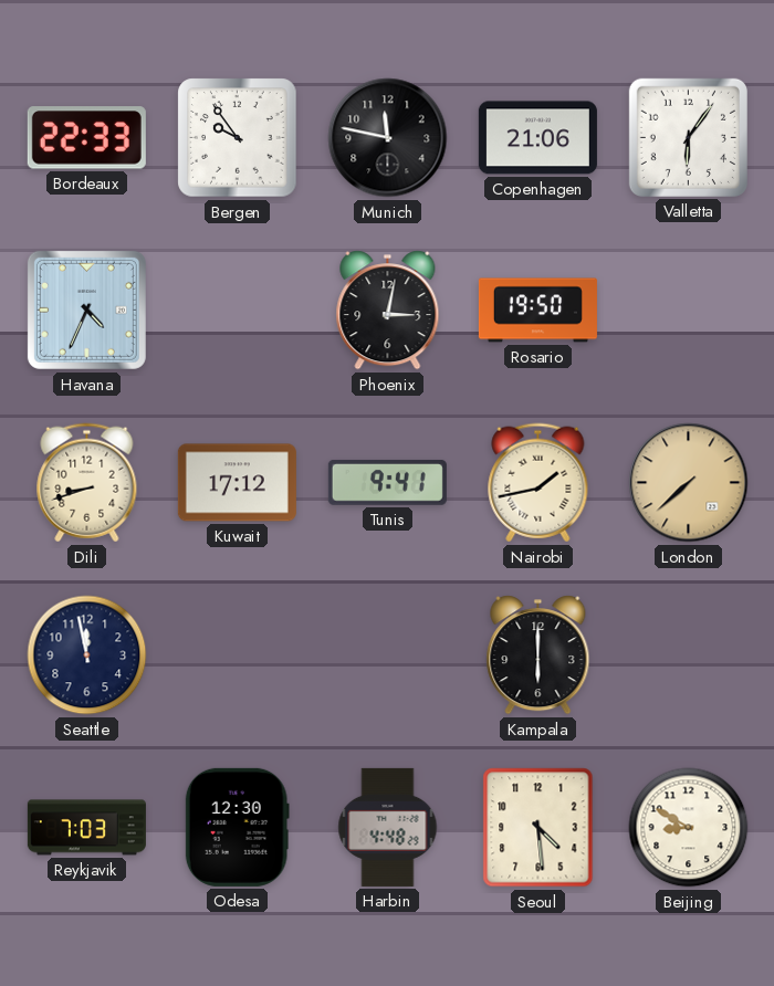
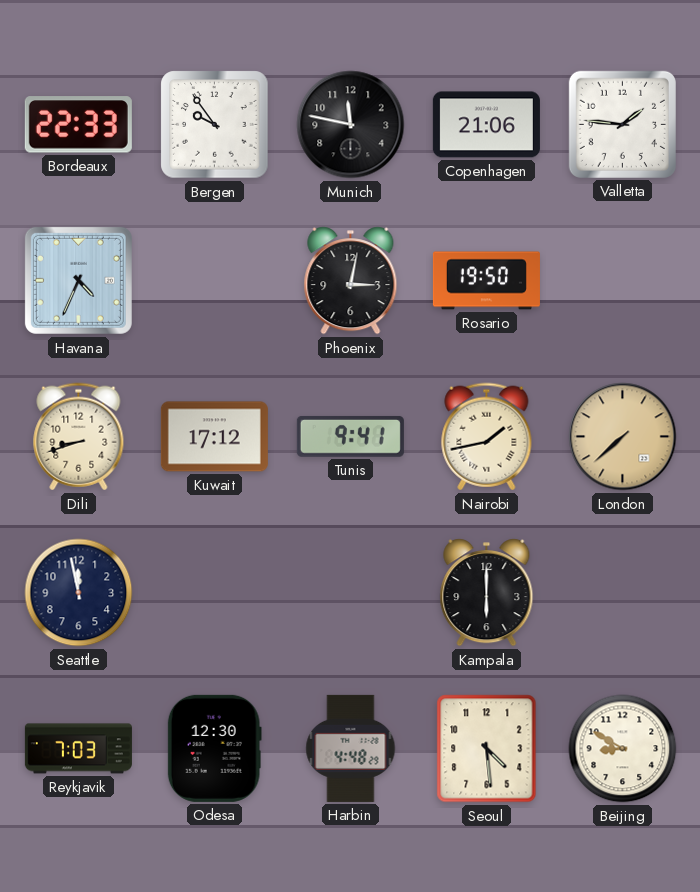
Valletta: 6:06 -> 1:46
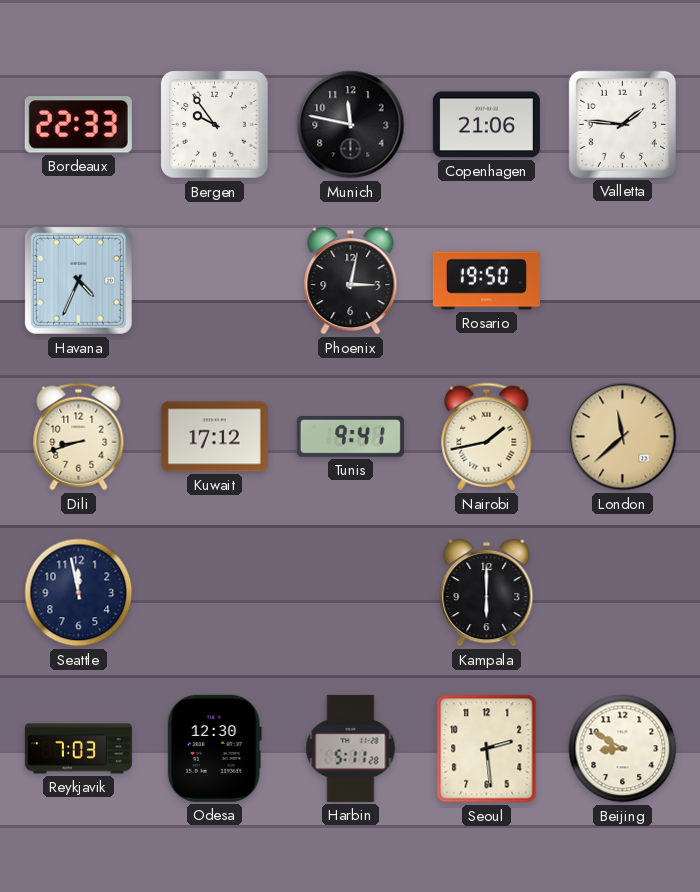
London: 7:38 -> 11:38
Harbin: 4:48 -> 5:11
Seoul: 4:29 -> 2:29
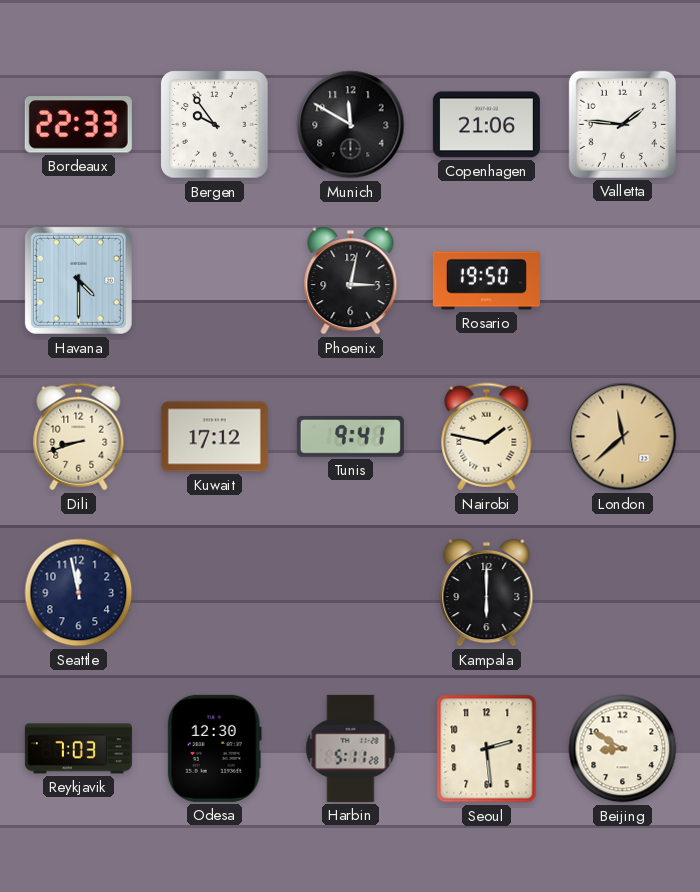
Munich: 11:47 -> 11:50
Havana: 4:34 -> 4:30
Nairobi: 1:43 -> 1:47
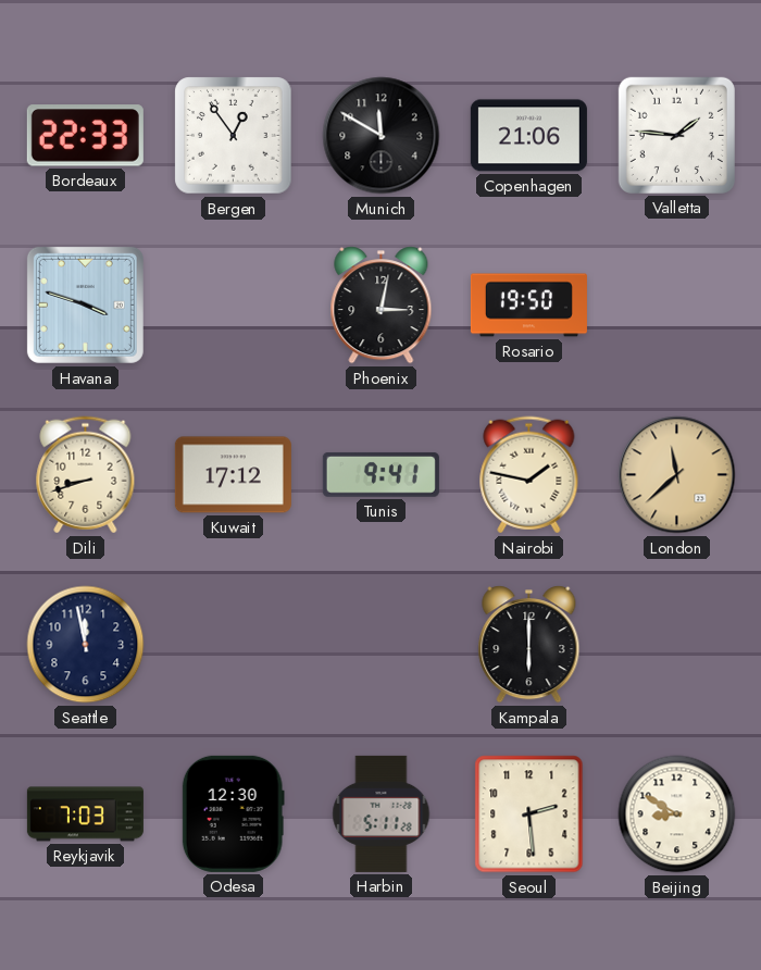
Bergen: 9:54 -> 12:54
Havana: 4:30 -> 3:48
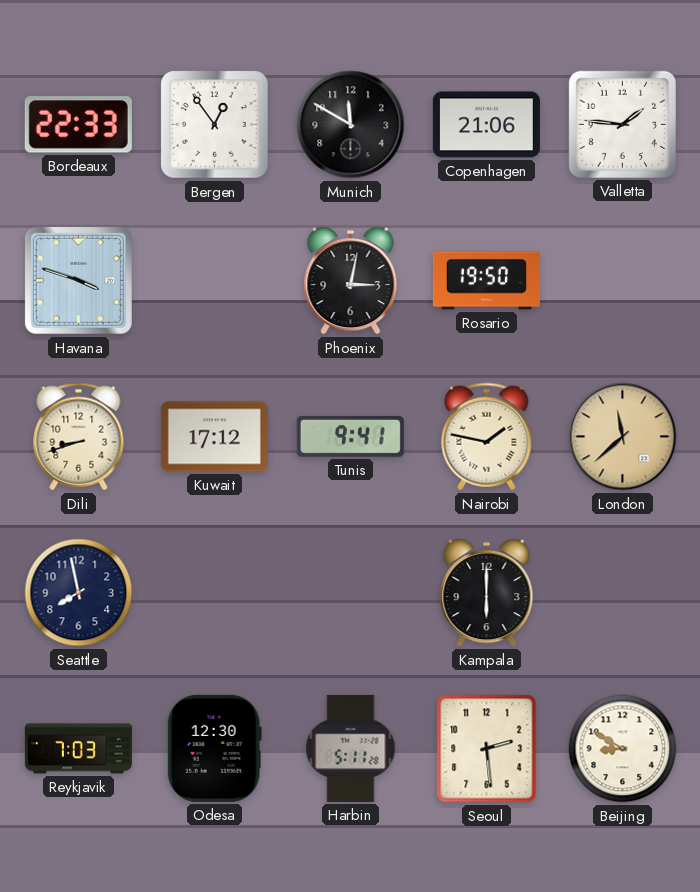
Seattle: 11:58 -> 7:58
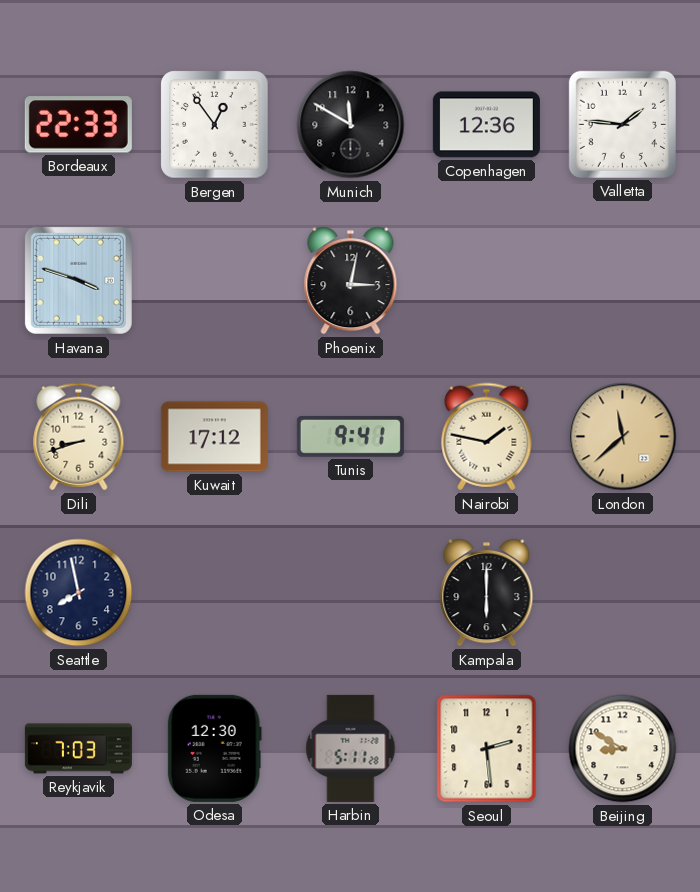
Copenhagen: 21:06 -> 12:36
Rosario: 19:50 -> none
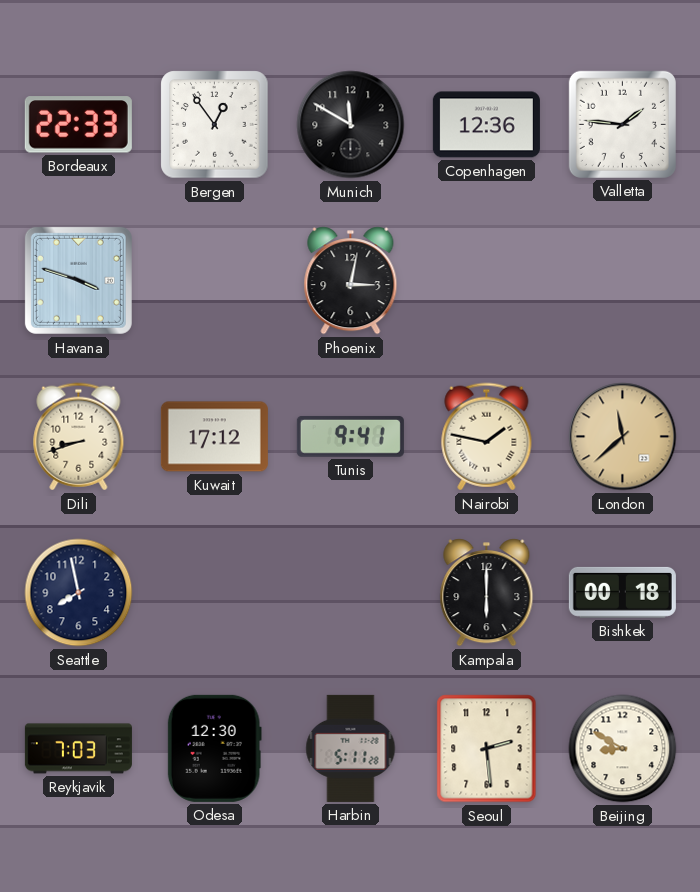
Bishkek: none -> 00:18
